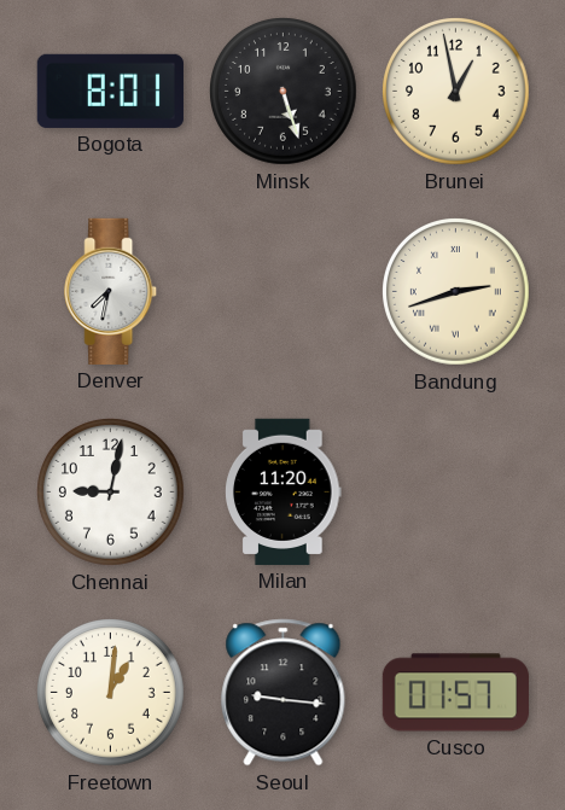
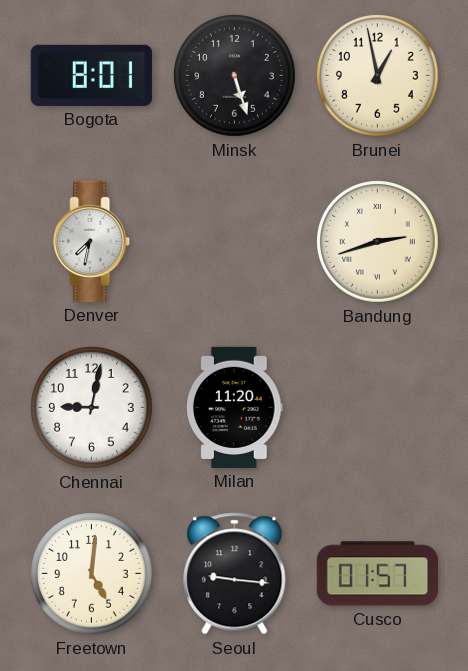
Freetown: 1:01 -> 5:01
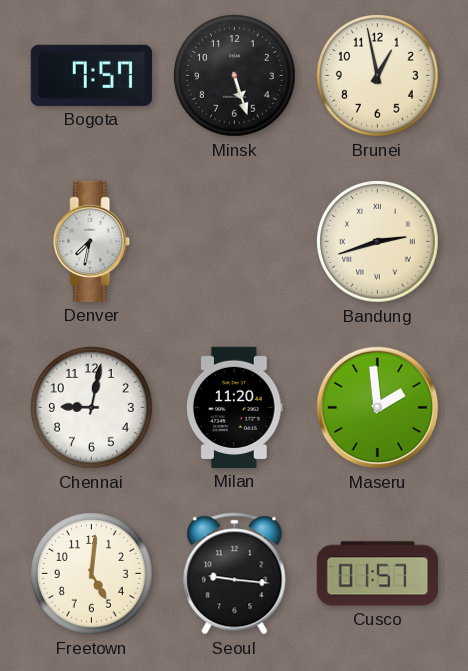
Bogota: 8:01 -> 7:57
Maseru: none -> 1:59
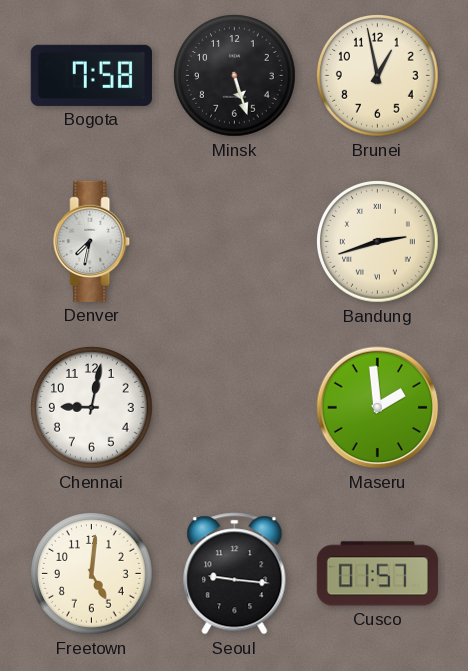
Bogota: 7:57 -> 7:58
Milan: 11:20 -> none
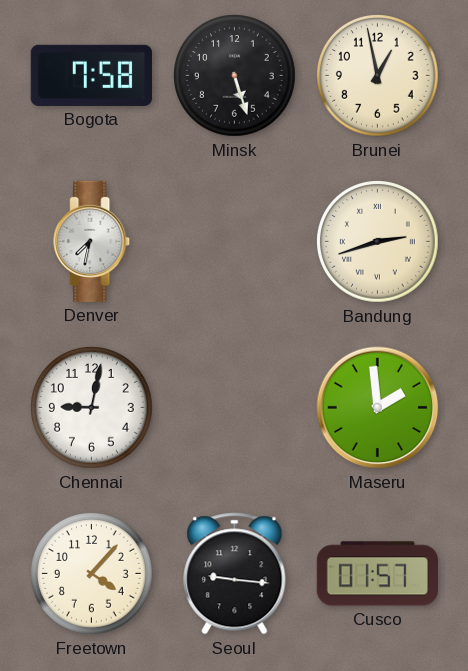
Freetown: 5:01 -> 4:07
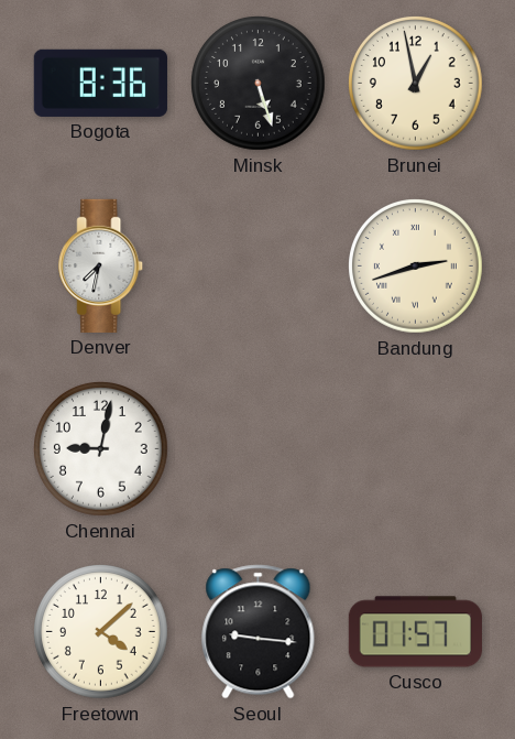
Bogota: 7:58 -> 8:36
Maseru: 1:59 -> none
Freetown: 4:07 -> 4:08
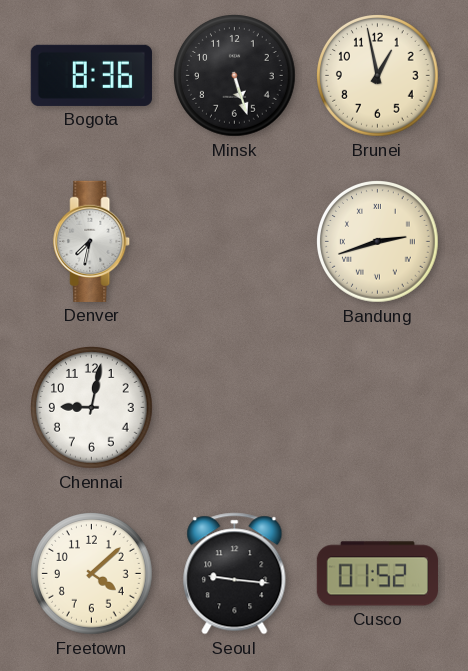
Cusco: 01:57 -> 01:52
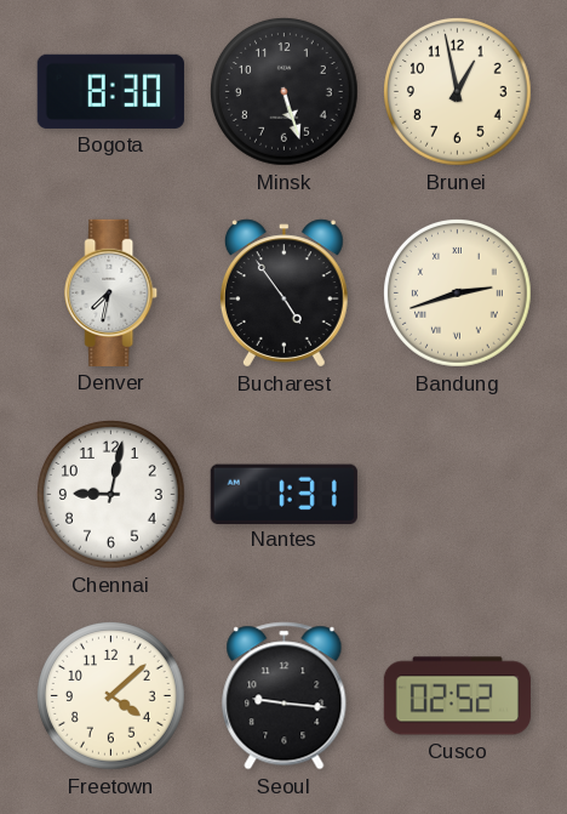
Bogota: 8:36 -> 8:30
Bucharest: none -> 4:54
Nantes: none -> 1:31
Cusco: 01:52 -> 02:52
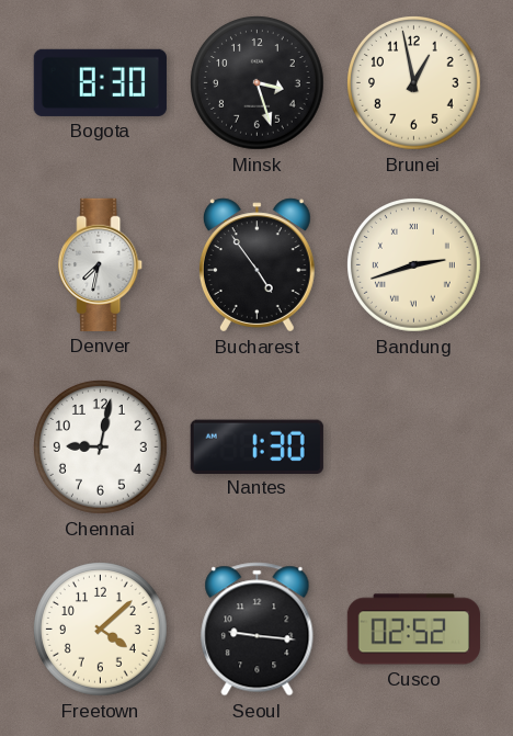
Minsk: 5:27 -> 3:27
Nantes: 1:31 -> 1:30
